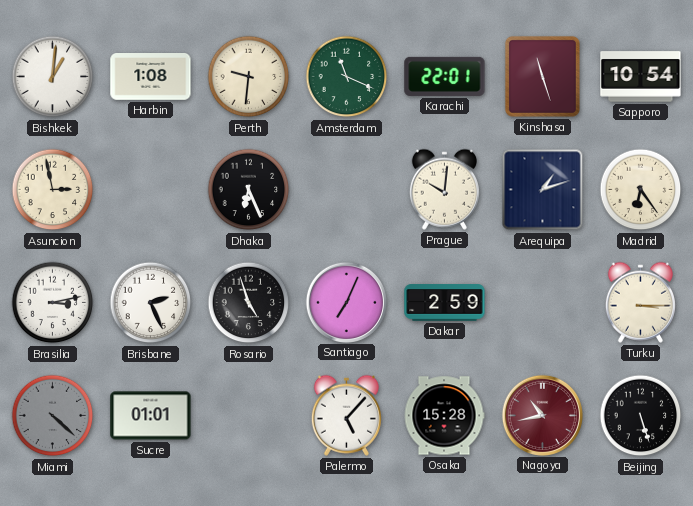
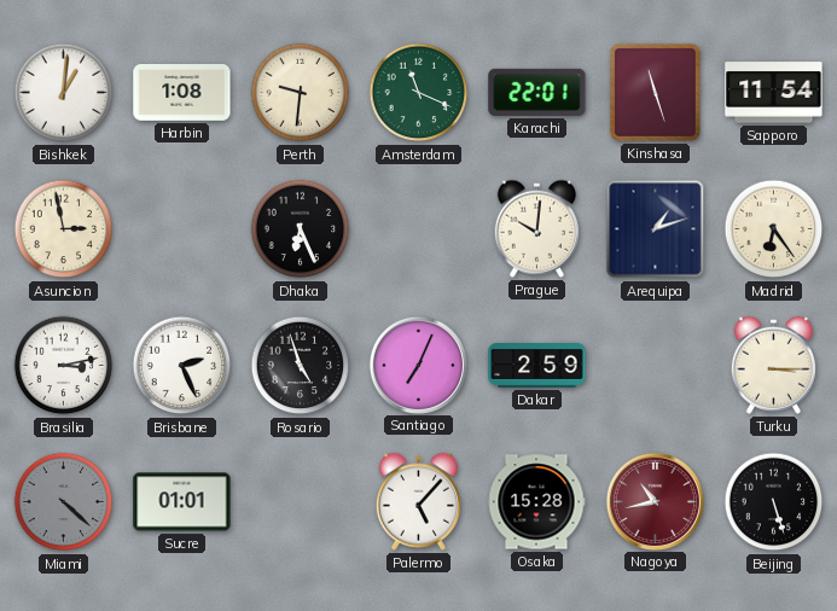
Sapporo: 10:54 -> 11:54
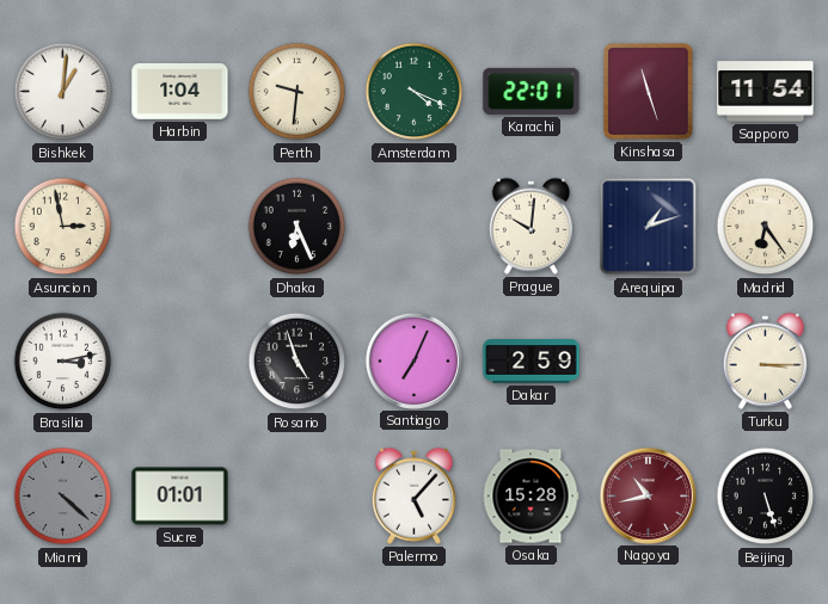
Harbin: 1:08 -> 1:04
Amsterdam: 11:19 -> 4:19
Brisbane: 2:26 -> none
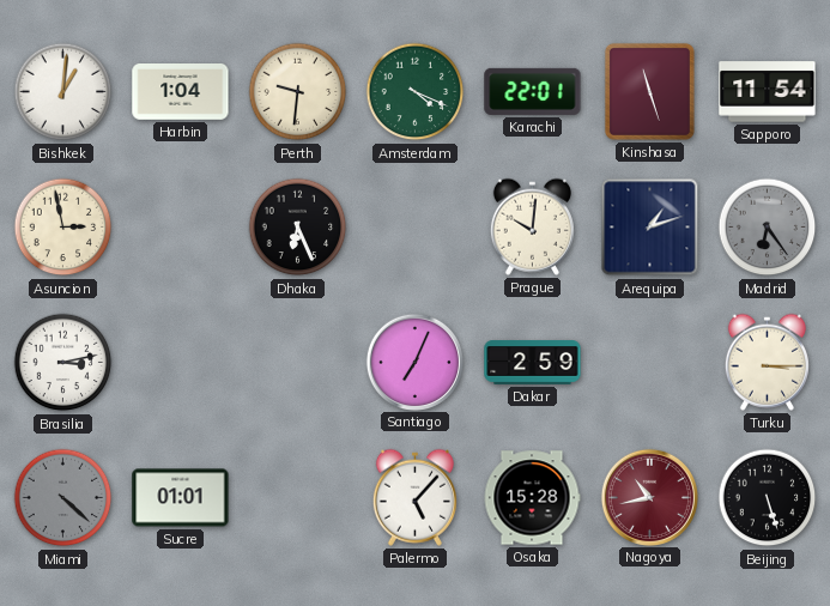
Madrid dial: cream -> grey
Rosario: 4:57 -> none
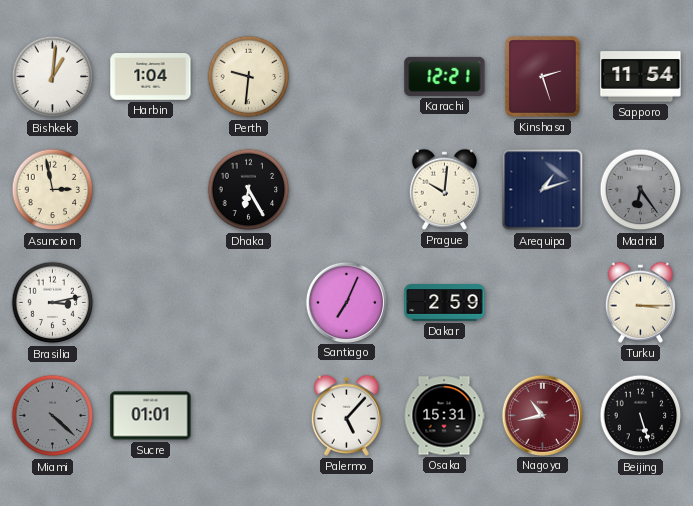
Amsterdam: 4:19 -> none
Karachi: 22:01 -> 12:21
Kinshasa: 11:27 -> 2:27
Dhaka: 6:26 -> 6:25
Osaka: 15:28 -> 15:31
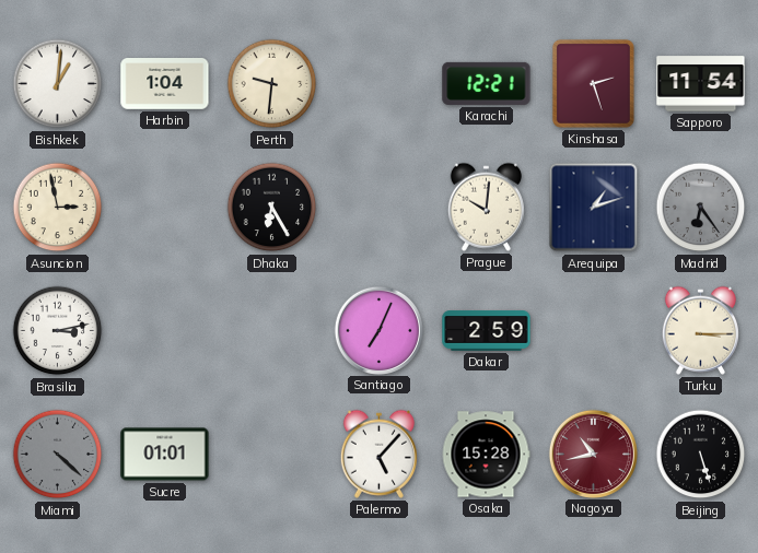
Osaka: 15:31 -> 15:28
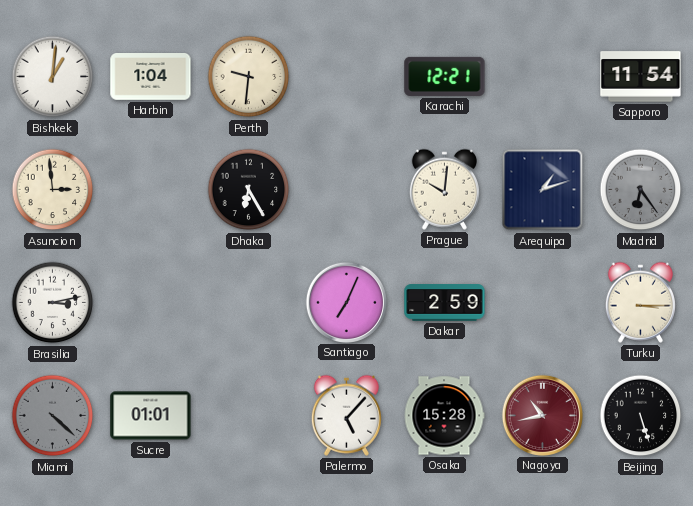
Kinshasa: 2:27 -> none
Asuncion: 2:58 -> 2:59
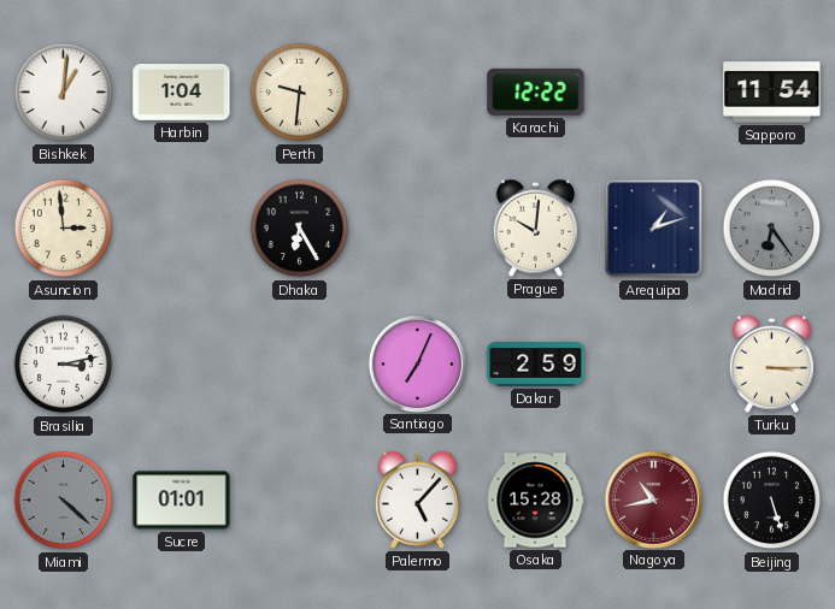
Karachi: 12:21 -> 12:22
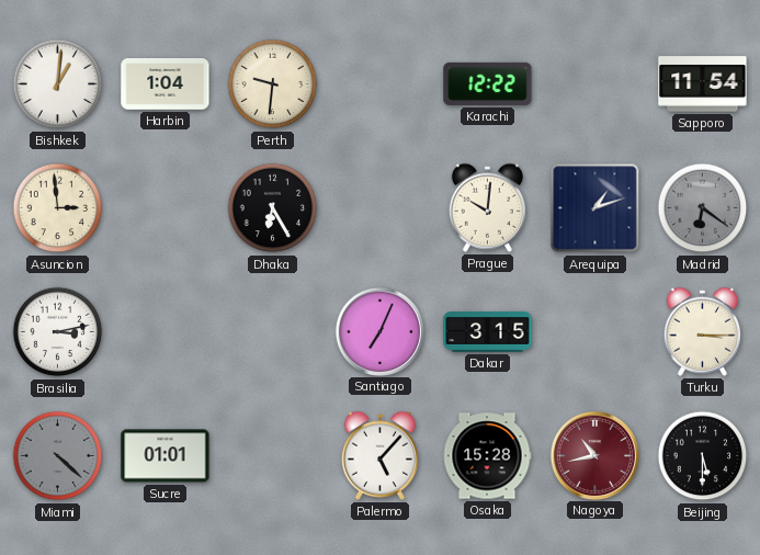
Madrid: 6:24 -> 6:21
Dakar: 2:59 -> 3:15
Beijing: 5:27 -> 5:30
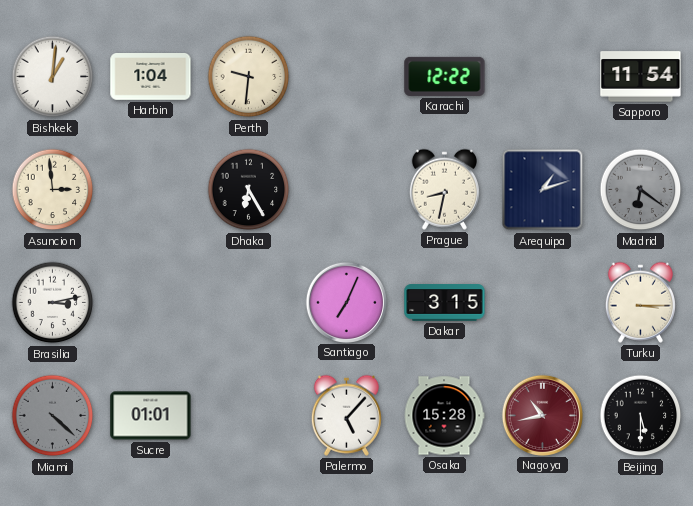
Prague: 10:01 -> 8:32
